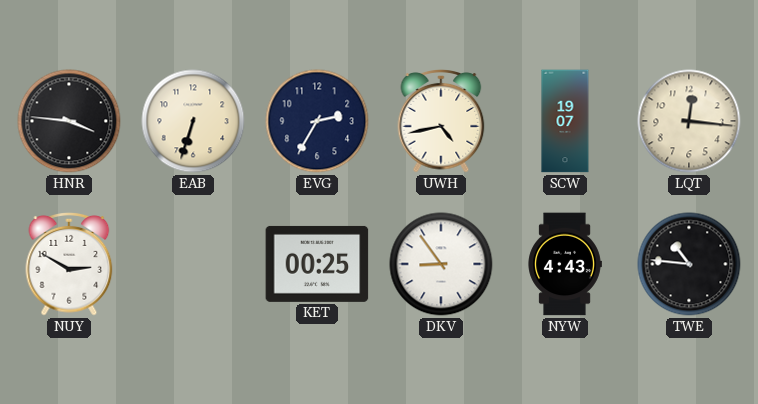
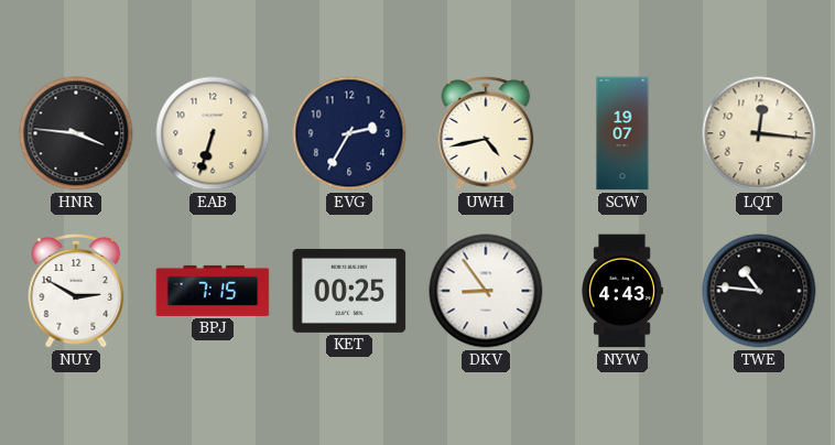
BPJ: none -> 7:15
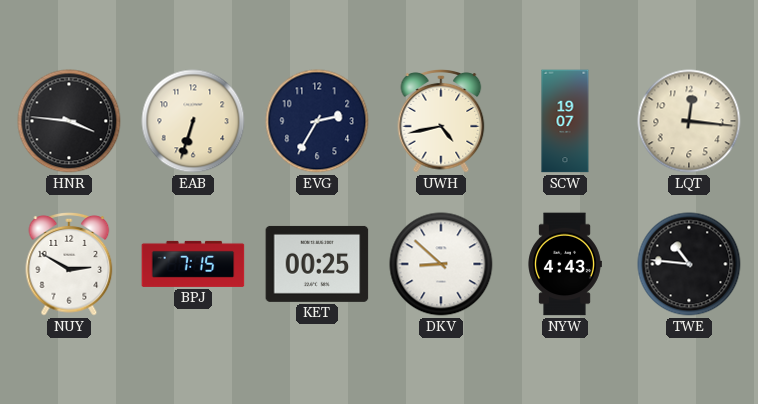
DKV: 8:54 -> 8:52
